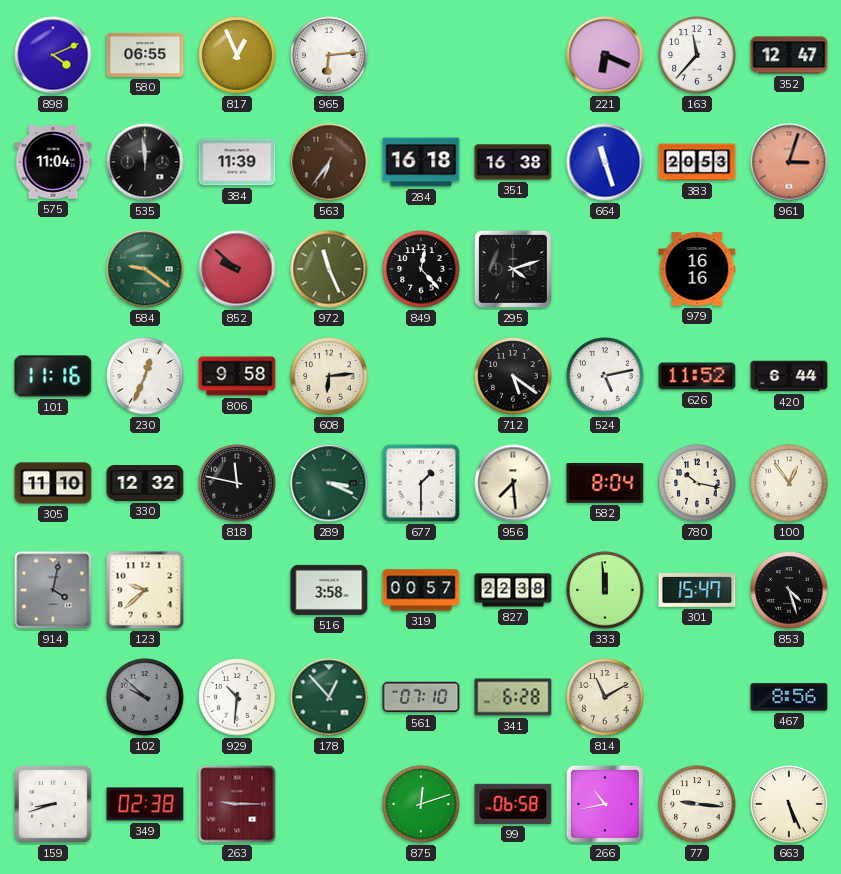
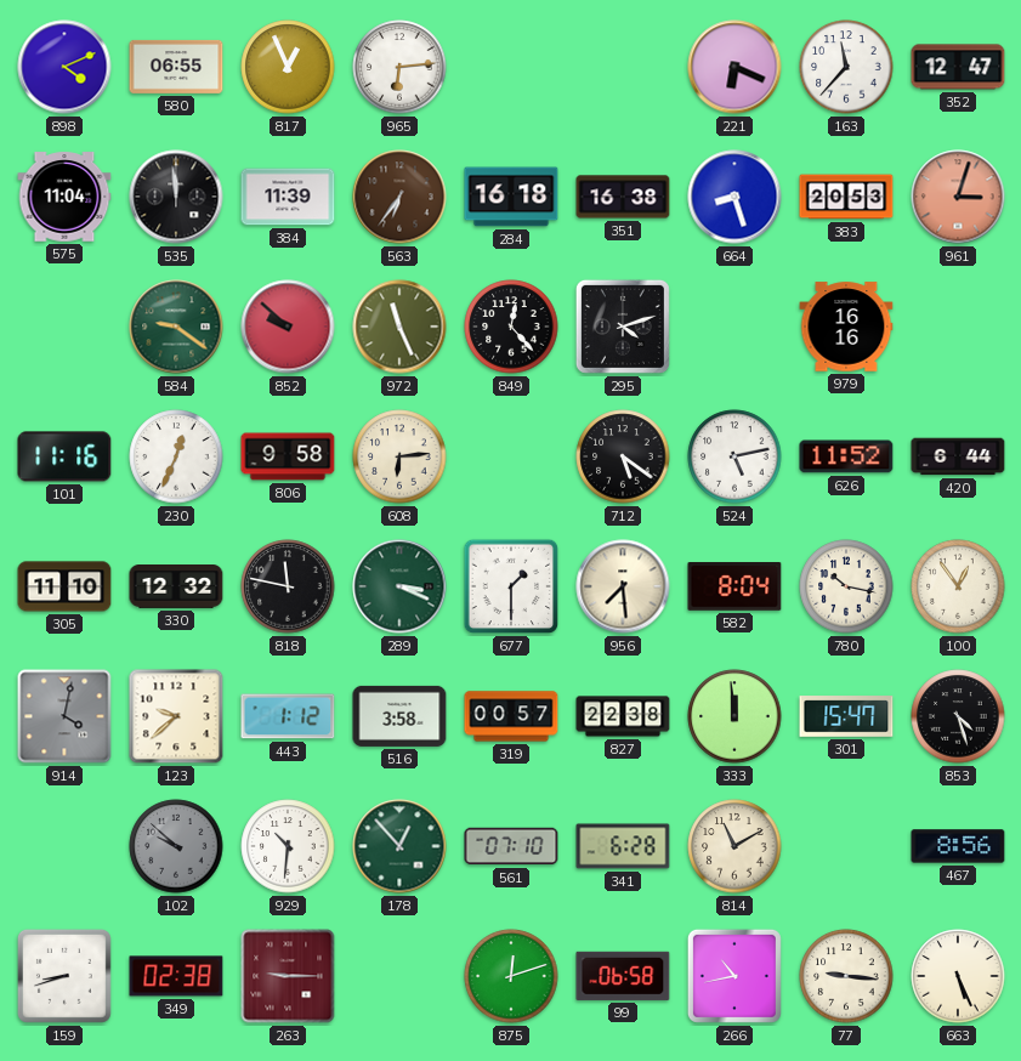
664: 11:27 -> 8:27
443: none -> 1:12
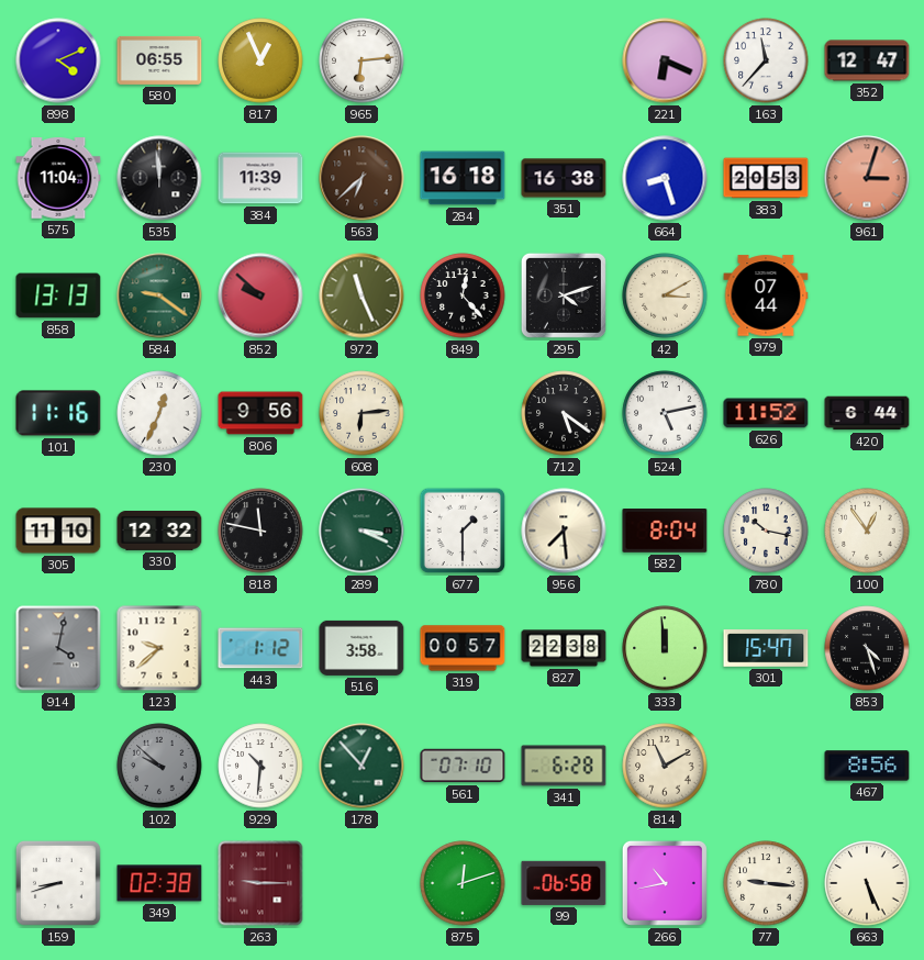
563: 6:36 -> 6:38
858: none -> 13:13
42: none -> 3:10
979: 16:16 -> 07:44
806: 9:58 -> 9:56
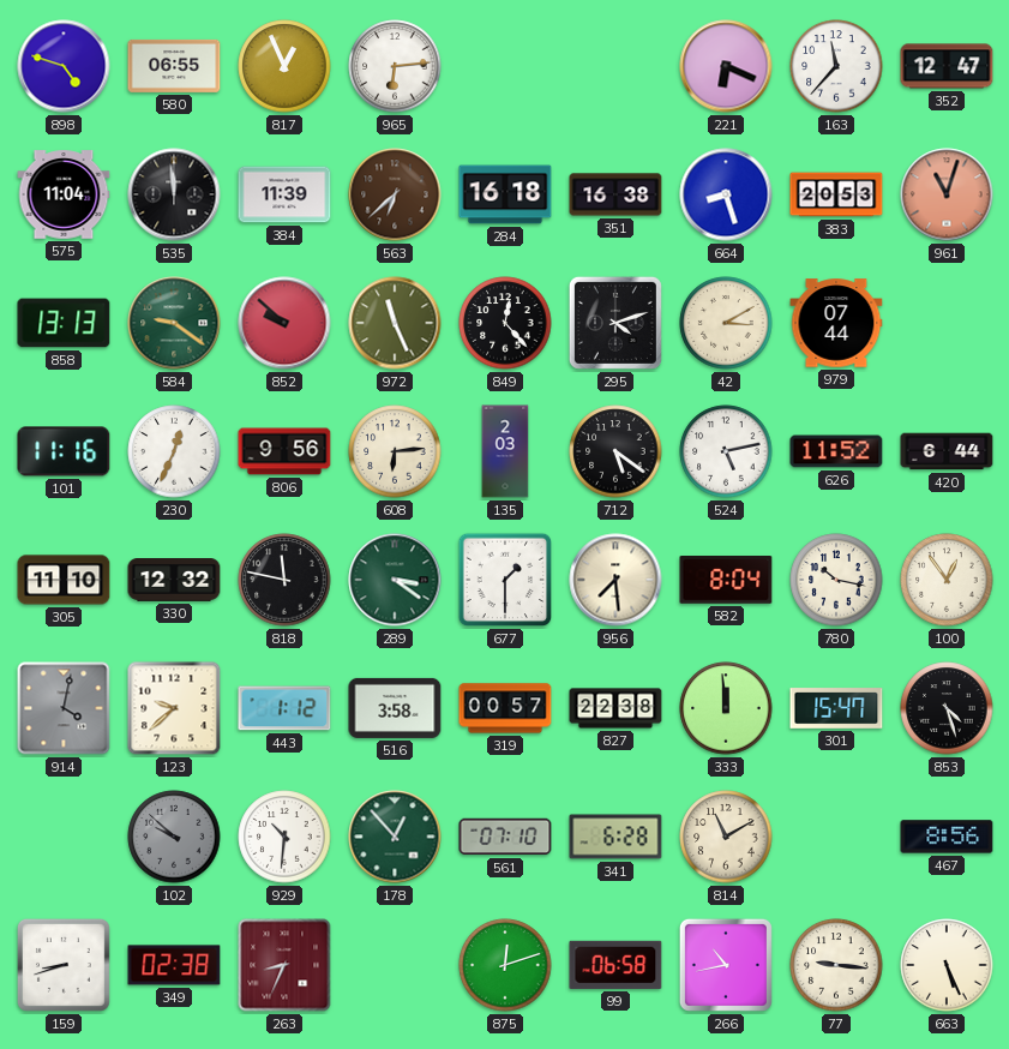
898: 4:11 -> 4:48
961: 3:03 -> 11:03
135: none -> 2:03
289: 3:19 -> 3:21
263: 9:15 -> 8:34
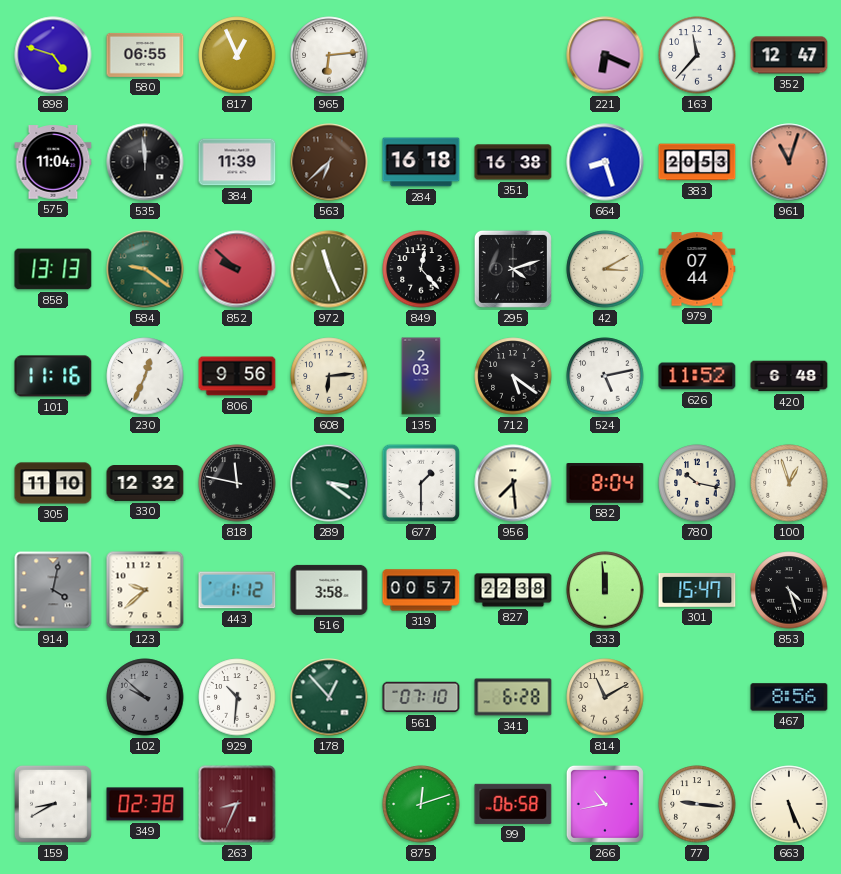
420: 6:44 -> 6:48
100: 12:54 -> 12:57
159: 8:42 -> 8:40
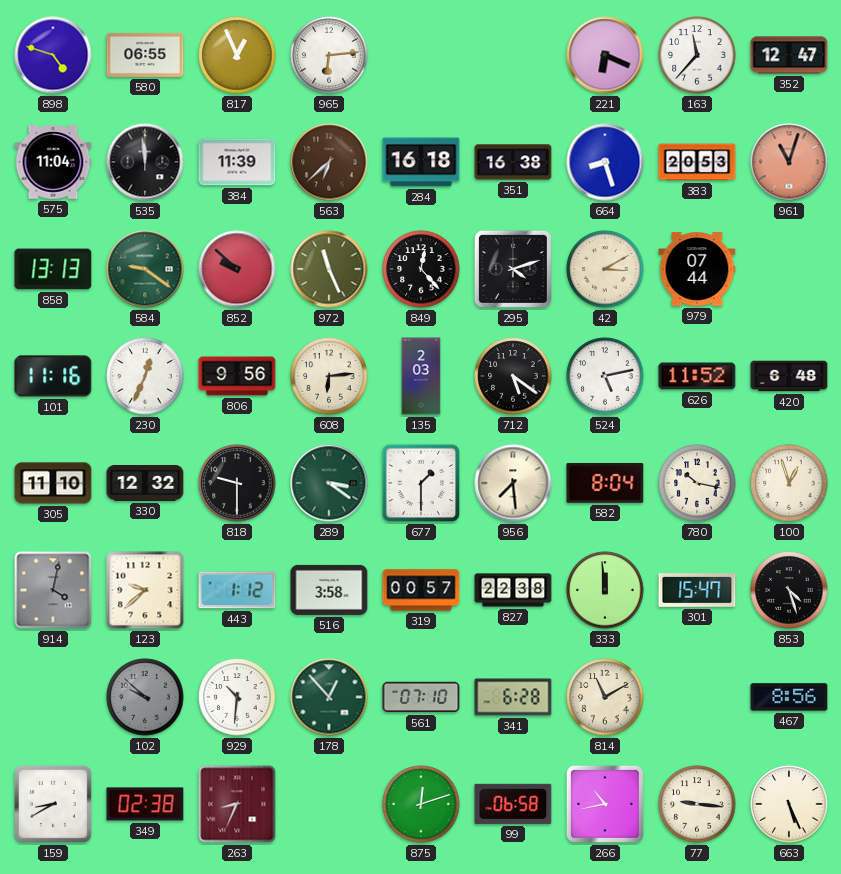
818: 11:47 -> 9:30
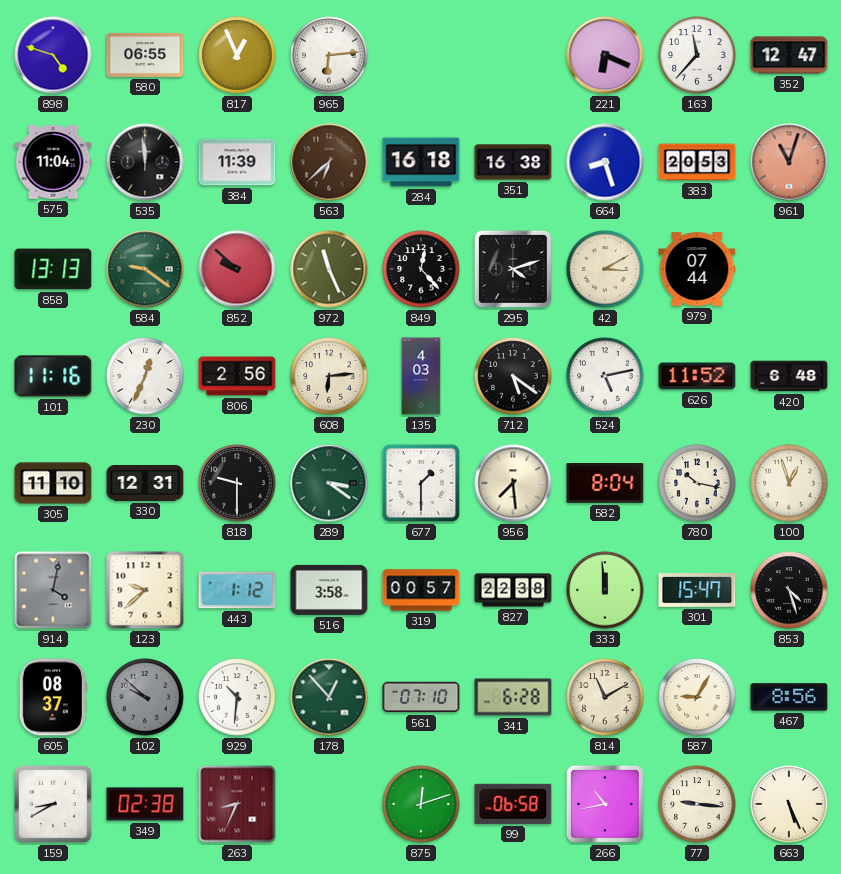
806: 9:56 -> 2:56
135: 2:03 -> 4:03
330: 12:32 -> 12:31
605: none -> 08:37
587: none -> 9:05
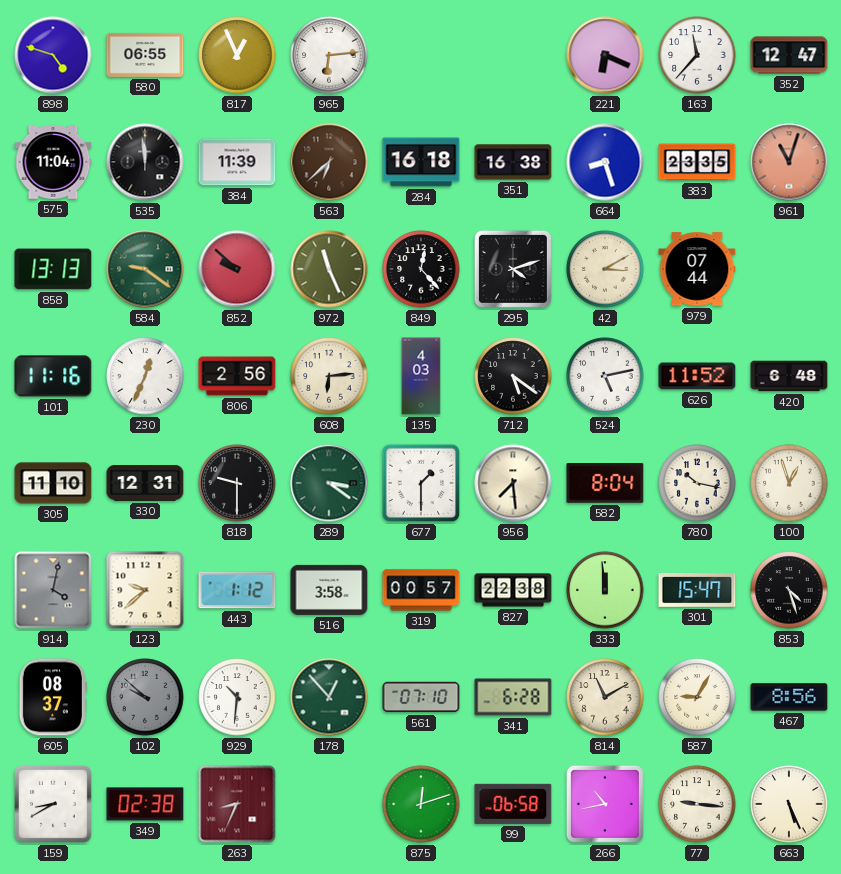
383: 20:53 -> 23:35
